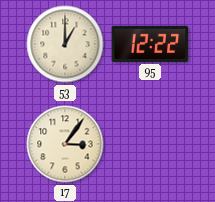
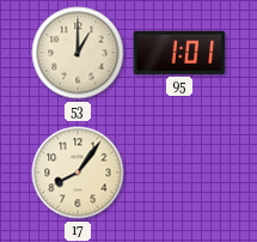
95: 12:22 -> 1:01
17: 3:06 -> 8:06
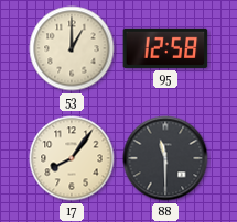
95: 1:01 -> 12:58
88: none -> 11:30
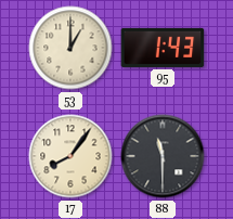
95: 12:58 -> 1:43
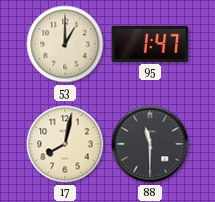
95: 1:43 -> 1:47
17: 8:06 -> 8:02
